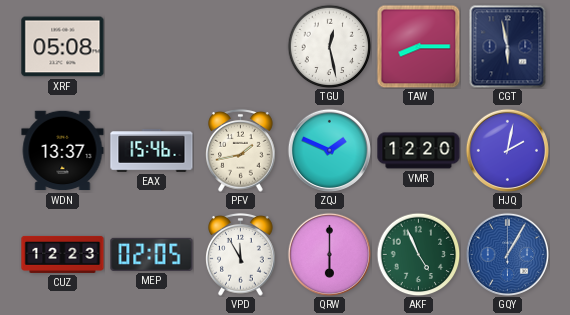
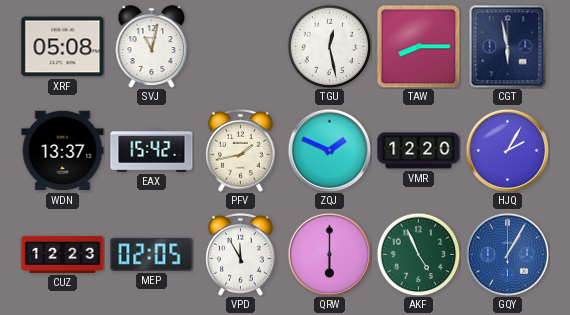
SVJ: none -> 11:02
EAX: 15:46 -> 15:42
HJQ: 2:02 -> 2:05
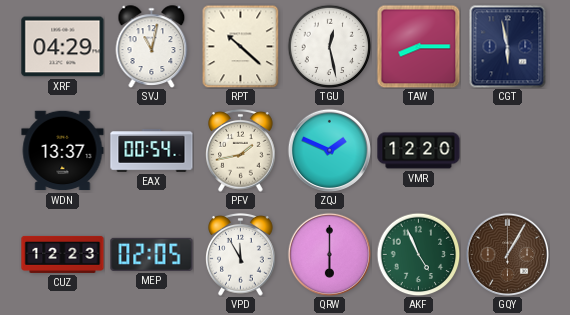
XRF: 05:08 -> 04:29
RPT: none -> 10:22
EAX: 15:42 -> 00:54
HJQ: 2:05 -> none
GQY dial: blue -> brown
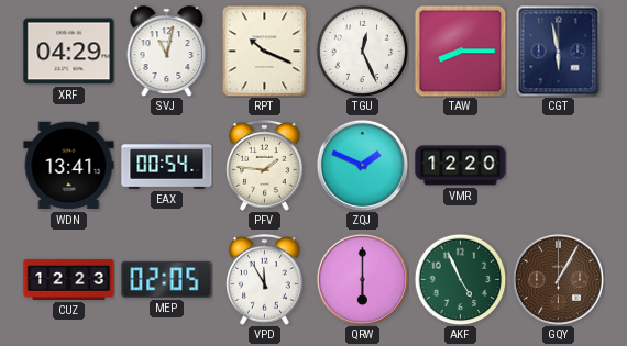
RPT: 10:22 -> 10:19
TGU: 12:28 -> 12:26
WDN: 13:37 -> 13:41
PFV: 1:43 -> 1:46
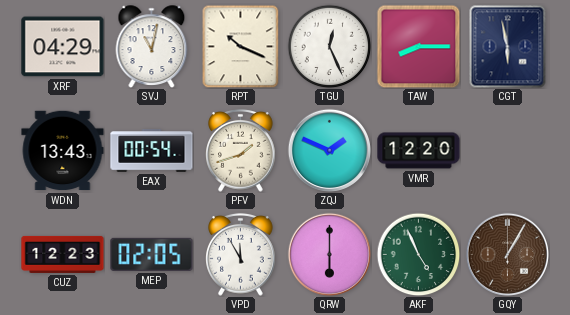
WDN: 13:41 -> 13:43
PFV: 1:46 -> 1:42
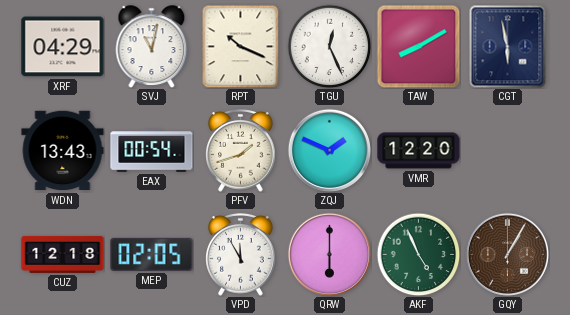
TAW: 8:15 -> 8:10
CUZ: 12:23 -> 12:18
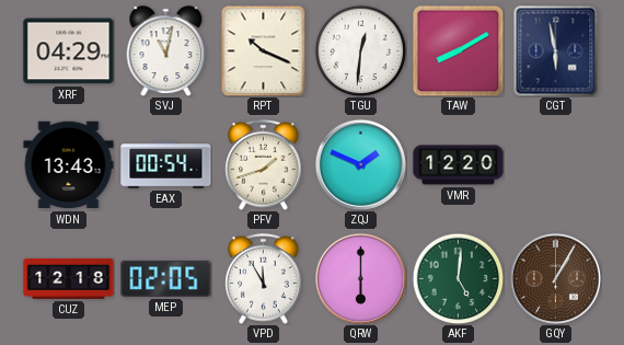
TGU: 12:26 -> 12:31
AKF: 4:56 -> 5:01
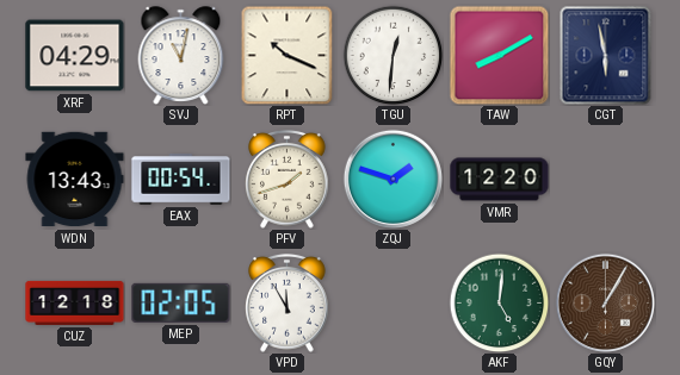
ZQJ: 1:49 -> 1:48
QRW: 6:00 -> none
